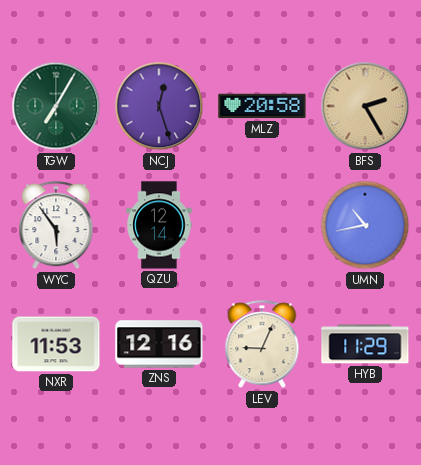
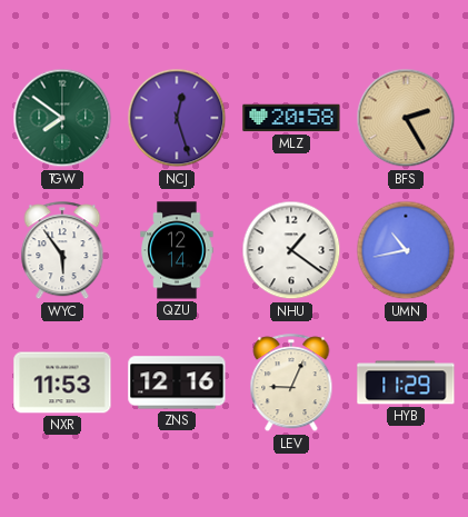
TGW: 7:05 -> 7:51
NHU: none -> 1:21
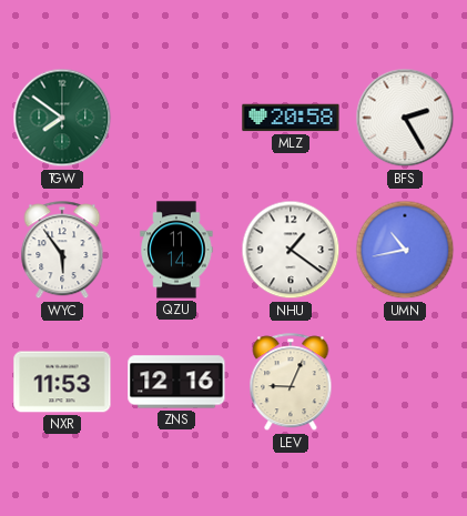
NCJ: 12:27 -> none
BFS dial: champagne -> white
QZU: 12:14 -> 11:14
HYB: 11:29 -> none
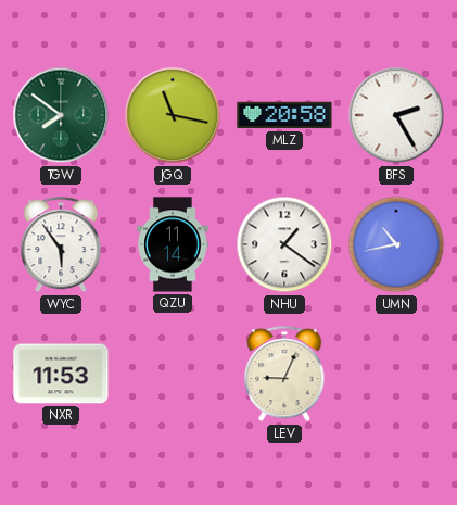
JGQ: none -> 11:17
ZNS: 12:16 -> none
